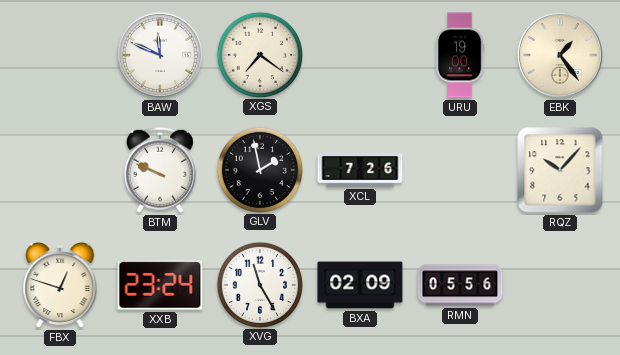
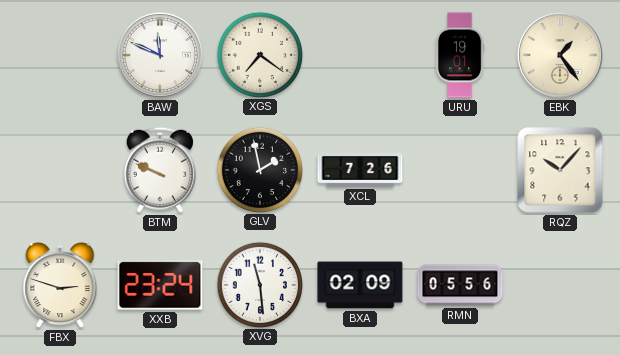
URU: 19:00 -> 19:01
FBX: 12:48 -> 2:48
XVG: 11:25 -> 11:29
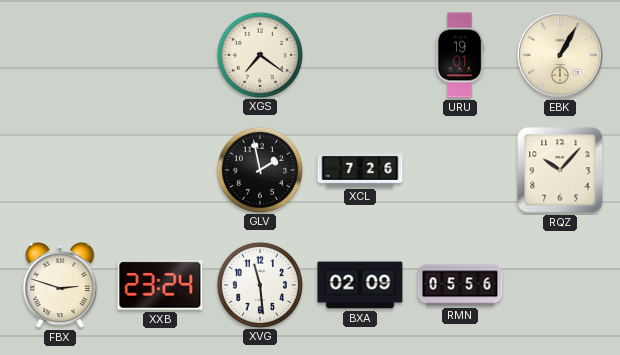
BAW: 11:49 -> none
EBK: 1:24 -> 1:05
BTM: 9:49 -> none
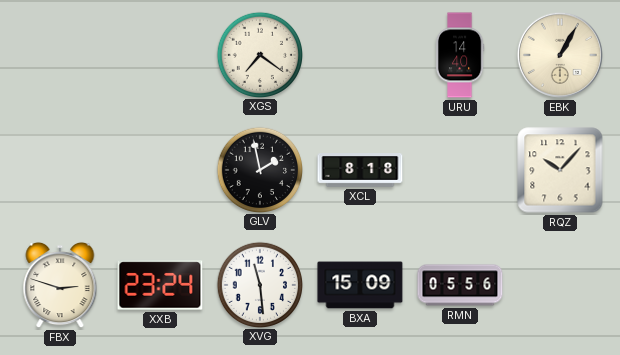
URU: 19:01 -> 14:40
XCL: 7:26 -> 8:18
BXA: 02:09 -> 15:09
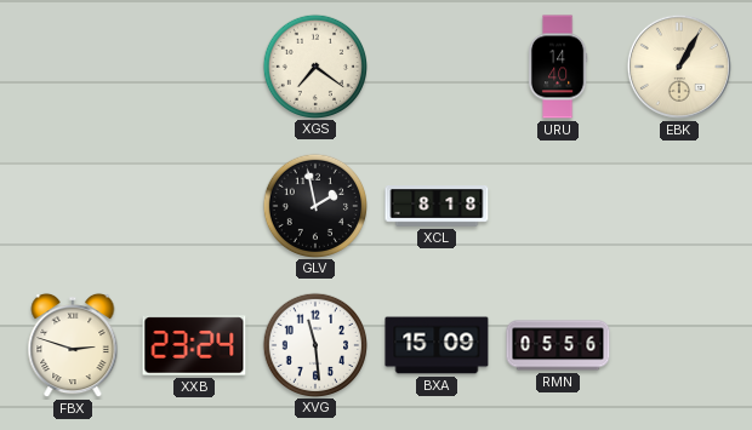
RQZ: 10:07 -> none
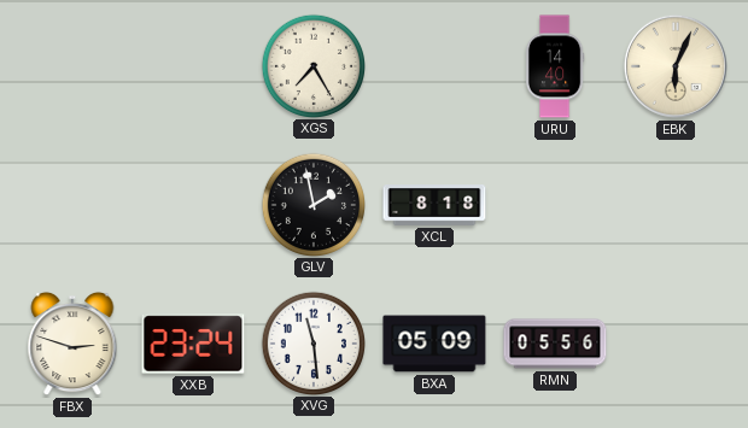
XGS: 7:21 -> 7:25
EBK: 1:05 -> 6:04
BXA: 15:09 -> 05:09
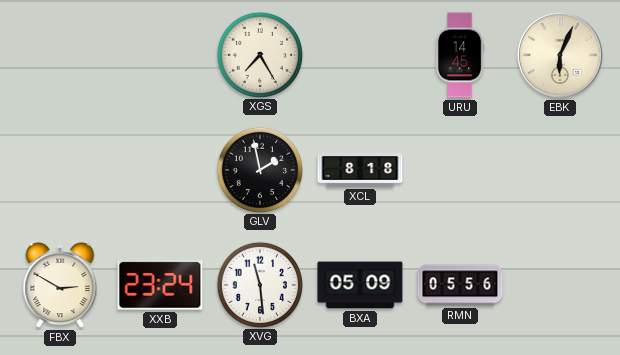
URU: 14:40 -> 14:45
FBX: 2:48 -> 2:50
